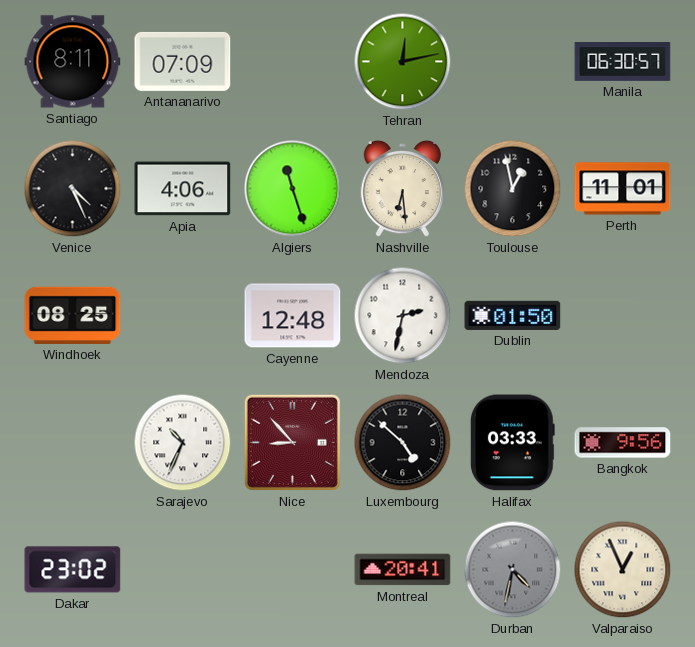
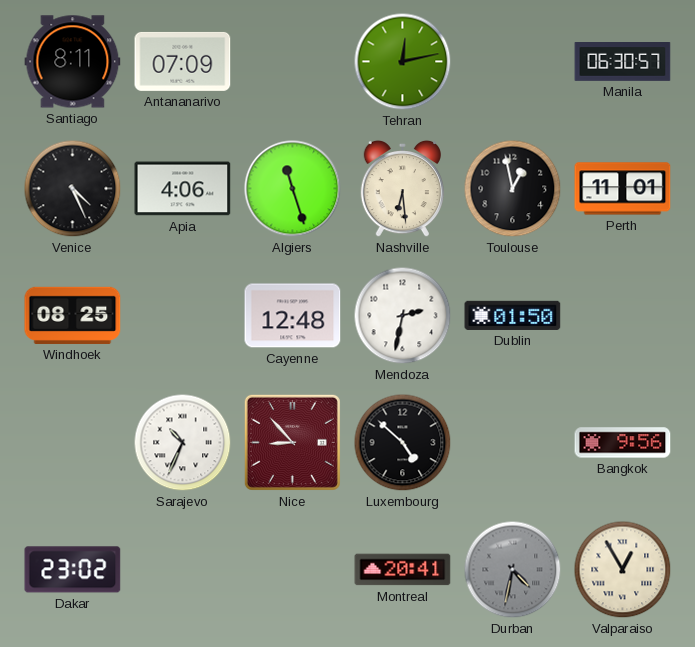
Halifax: 03:33 -> none
Valparaiso: 12:56 -> 12:55
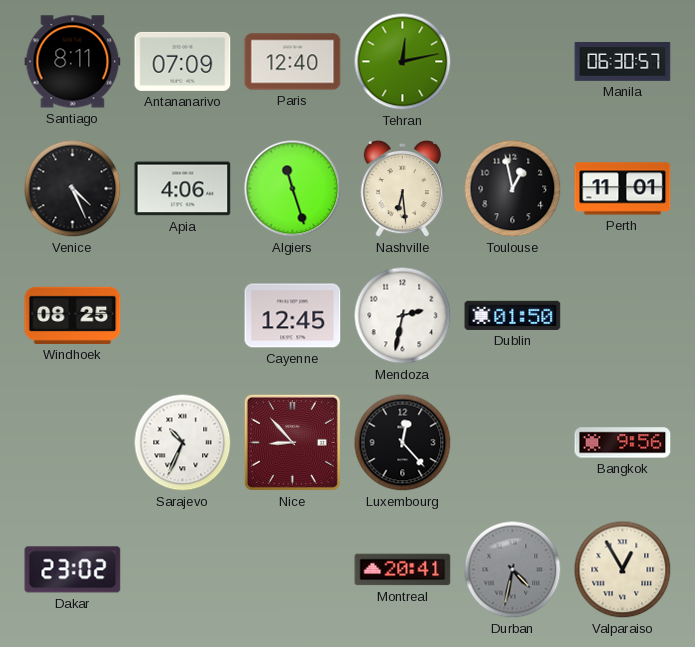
Paris: none -> 12:40
Cayenne: 12:48 -> 12:45
Luxembourg: 4:52 -> 12:23
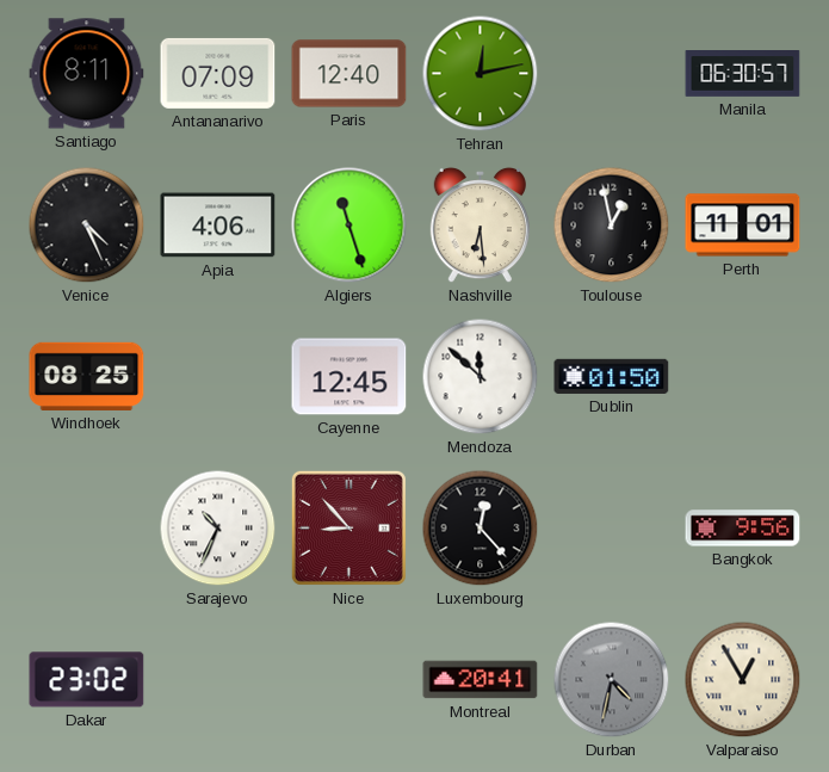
Mendoza: 2:32 -> 11:52
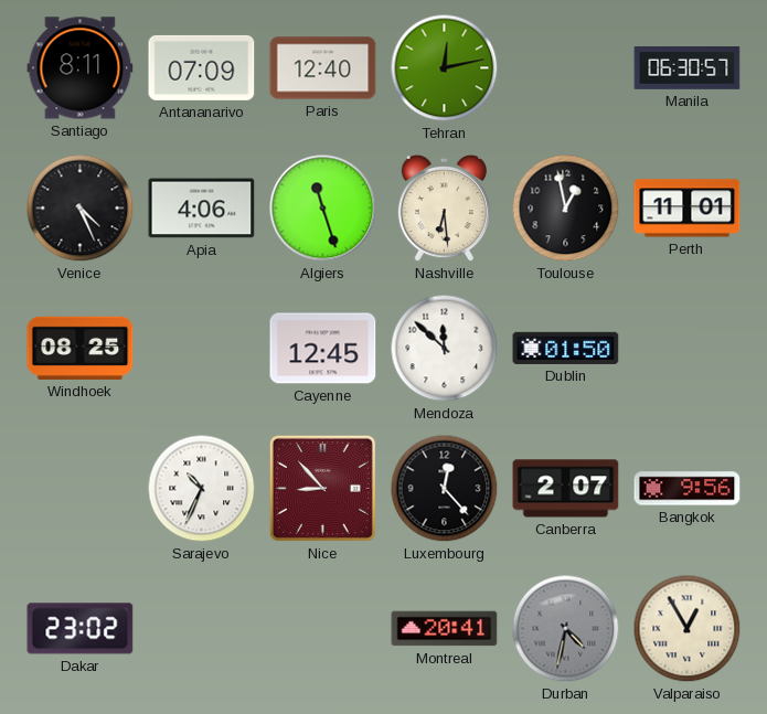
Canberra: none -> 2:07
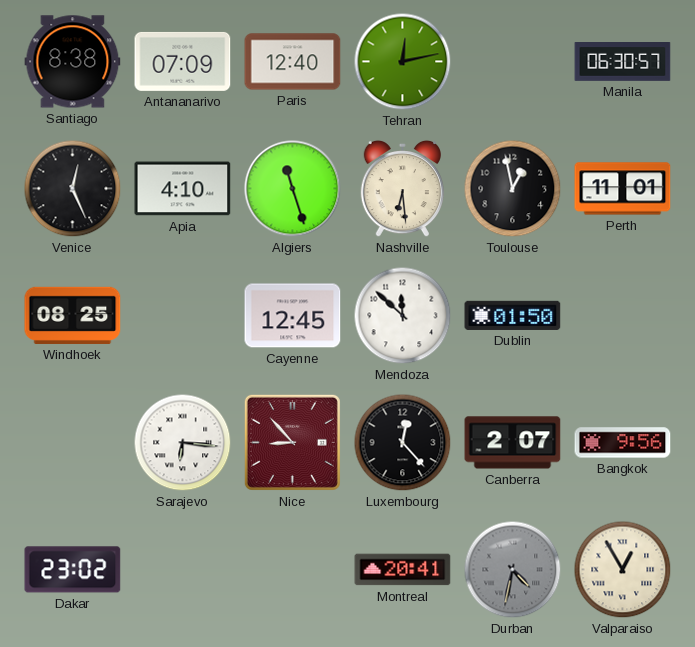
Santiago: 8:11 -> 8:38
Venice: 4:26 -> 12:26
Apia: 4:06 -> 4:10
Sarajevo: 10:34 -> 6:16
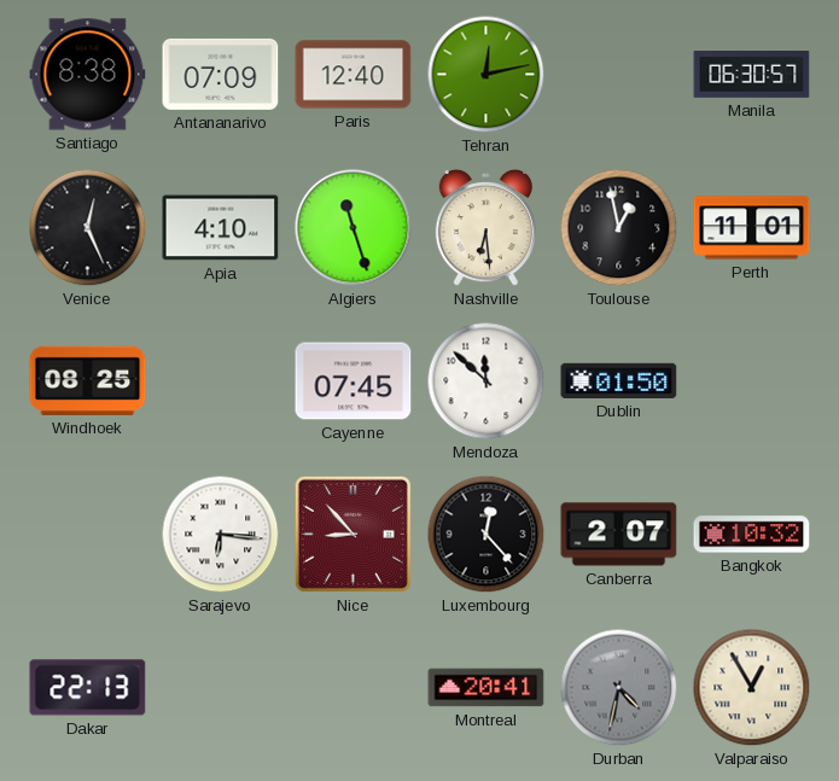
Cayenne: 12:45 -> 07:45
Bangkok: 9:56 -> 10:32
Dakar: 23:02 -> 22:13
